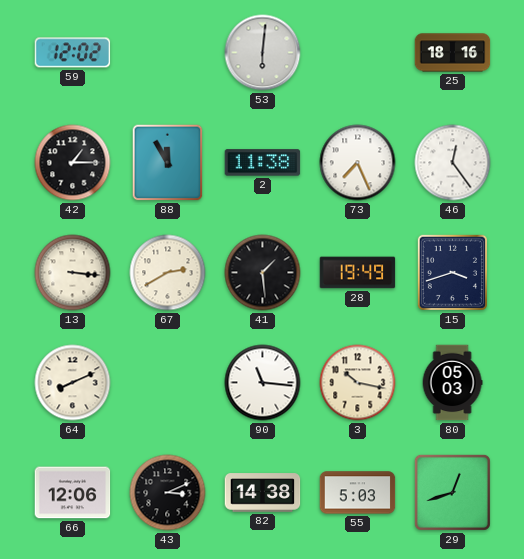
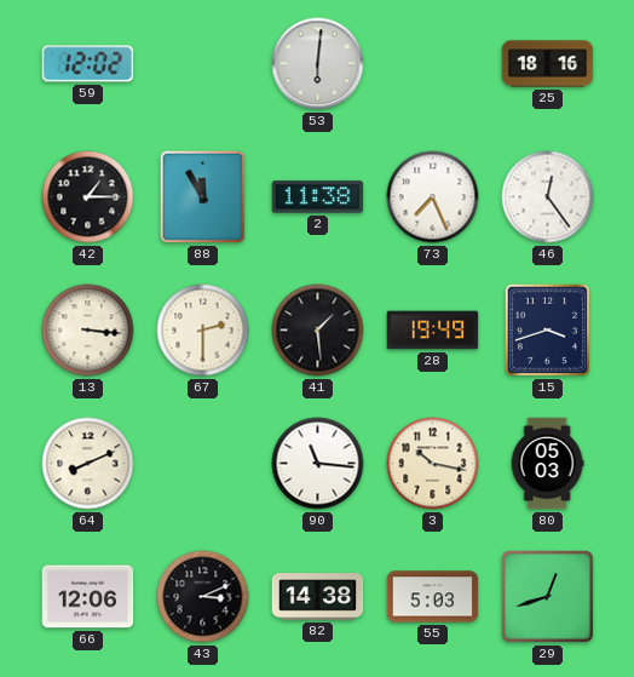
67: 2:40 -> 2:30
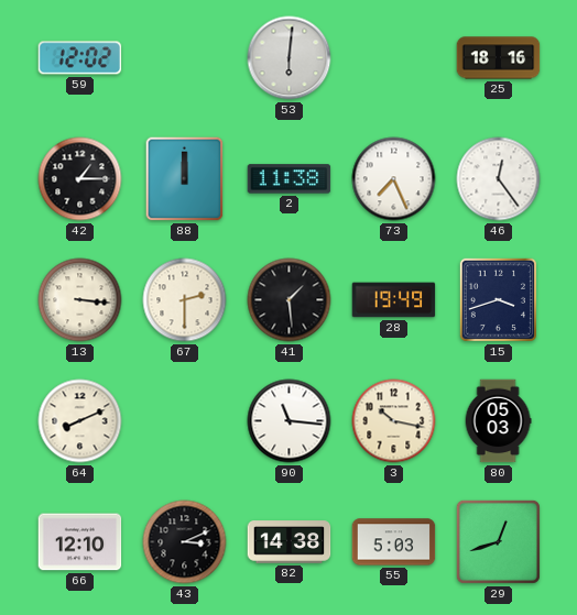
88: 11:55 -> 12:00
66: 12:06 -> 12:10
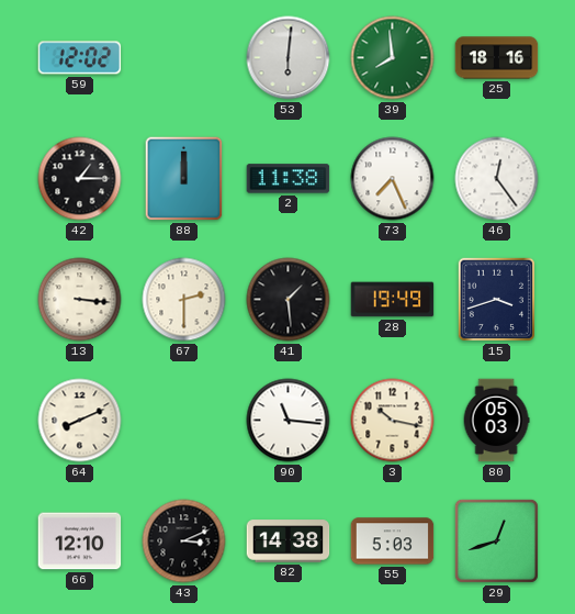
39: none -> 7:59
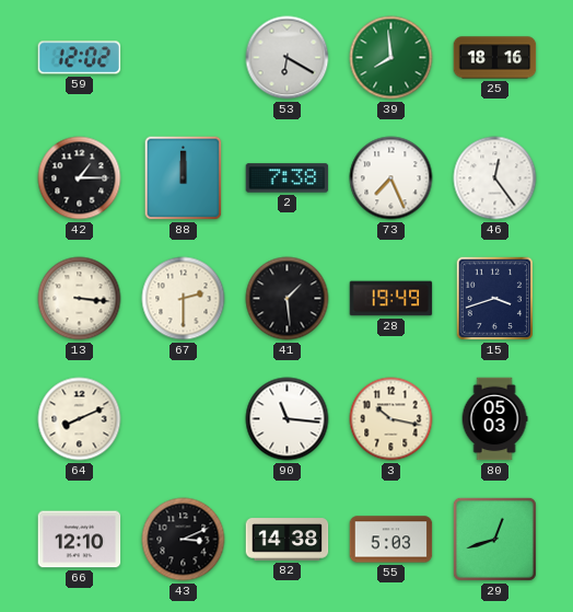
53: 6:01 -> 6:20
2: 11:38 -> 7:38
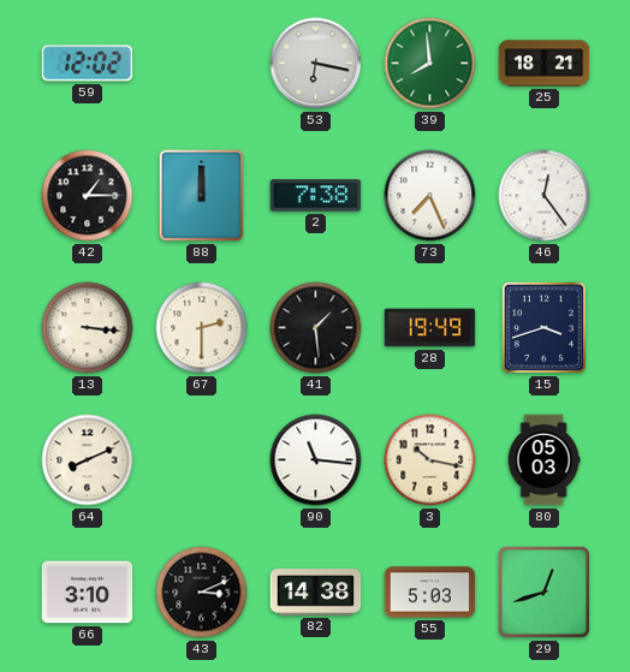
53: 6:20 -> 6:17
25: 18:16 -> 18:21
66: 12:10 -> 3:10
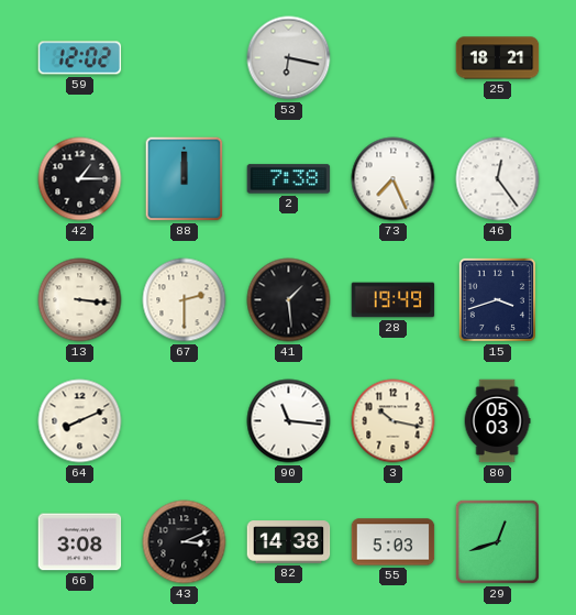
39: 7:59 -> none
66: 3:10 -> 3:08
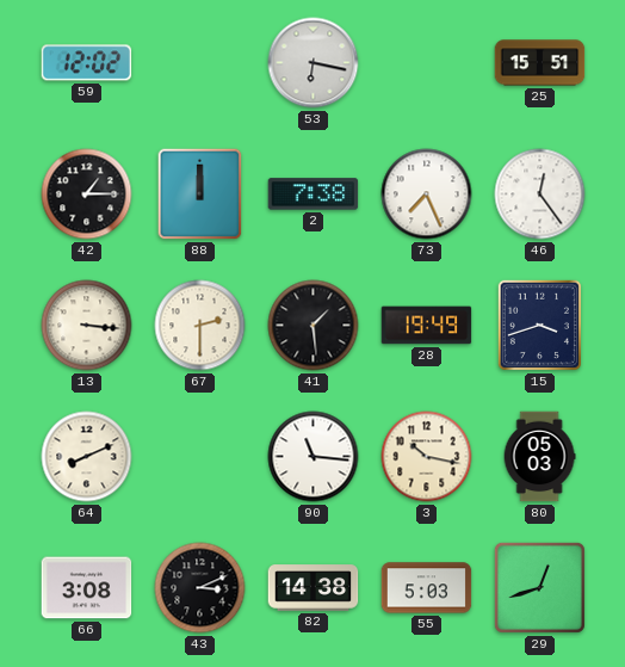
25: 18:21 -> 15:51
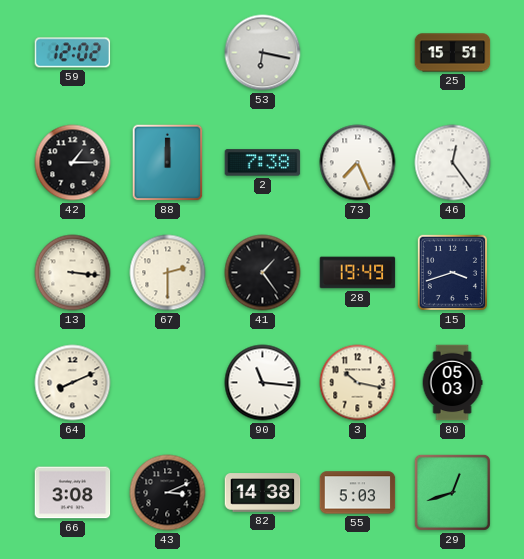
41: 1:29 -> 1:24
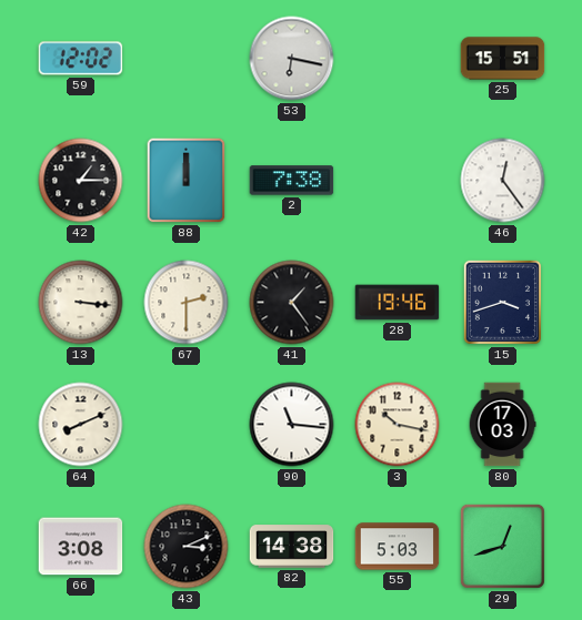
73: 7:26 -> none
28: 19:49 -> 19:46
80: 05:03 -> 17:03
